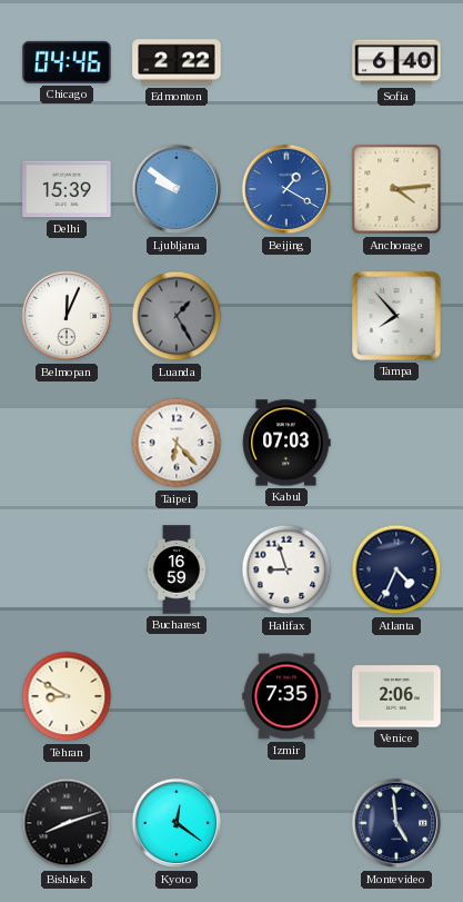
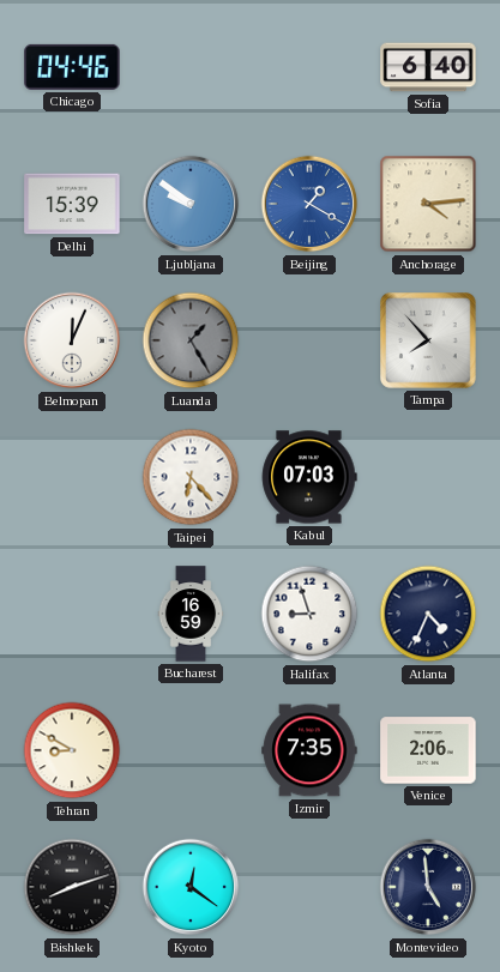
Edmonton: 2:22 -> none
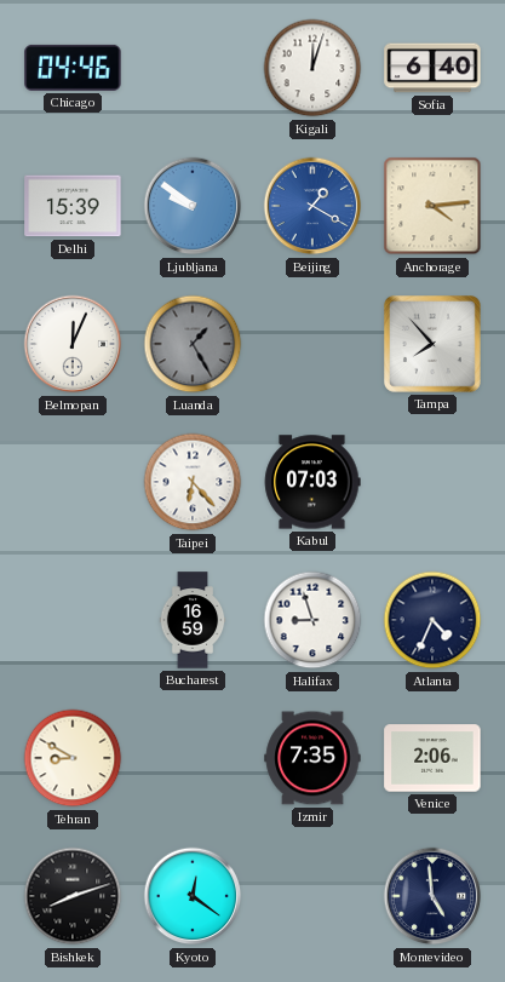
Kigali: none -> 12:03
